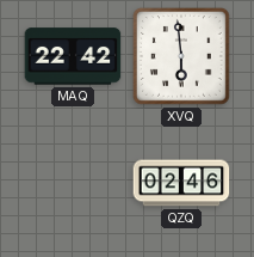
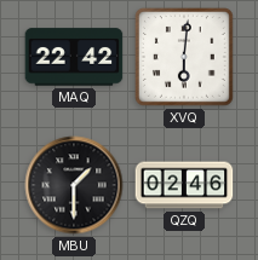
XVQ: 5:59 -> 6:01
MBU: none -> 1:30
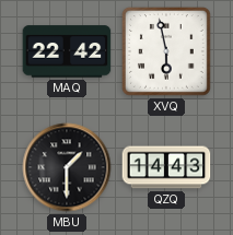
XVQ: 6:01 -> 5:58
QZQ: 02:46 -> 14:43
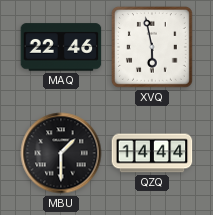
MAQ: 22:42 -> 22:46
QZQ: 14:43 -> 14:44
